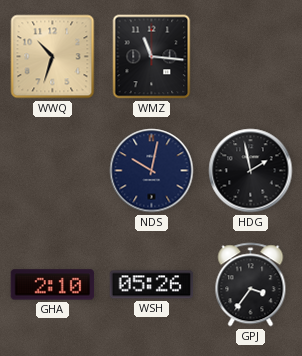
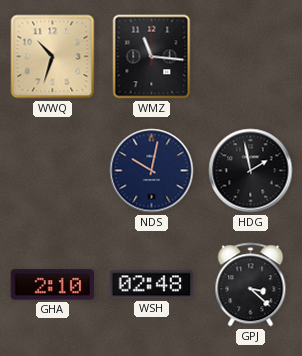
WSH: 05:26 -> 02:48
GPJ: 3:36 -> 3:22
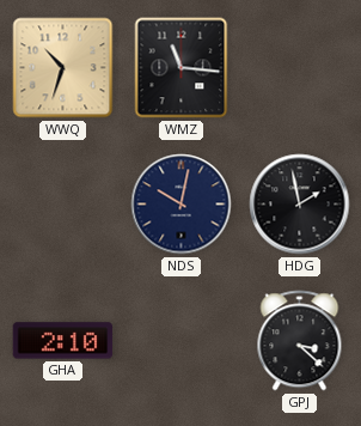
WSH: 02:48 -> none
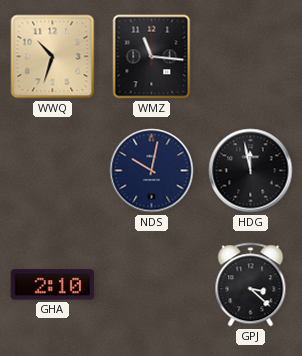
HDG: 1:58 -> 11:58
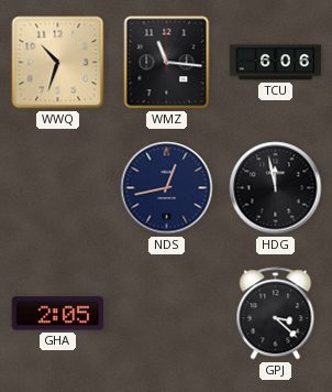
TCU: none -> 6:06
NDS: 10:02 -> 12:43
GHA: 2:10 -> 2:05
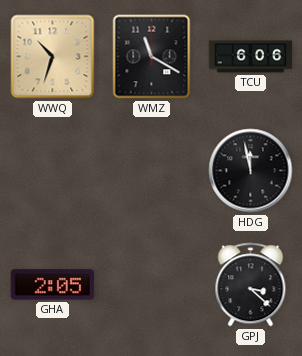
WMZ: 11:16 -> 11:20
NDS: 12:43 -> none
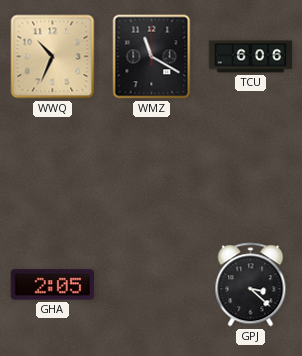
WWQ: 10:33 -> 10:34
HDG: 11:58 -> none
